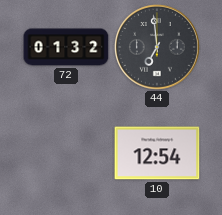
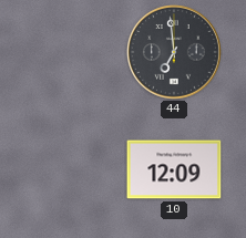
72: 01:32 -> none
10: 12:54 -> 12:09
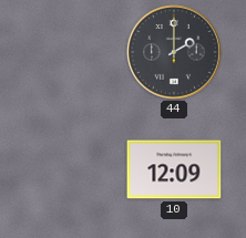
44: 6:59 -> 2:00
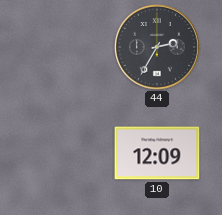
44: 2:00 -> 2:35
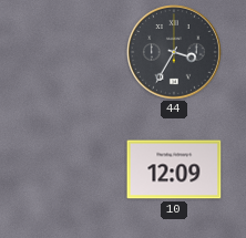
44: 2:35 -> 3:35
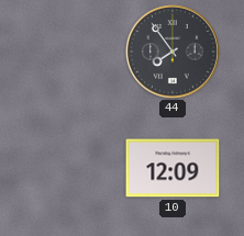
44: 3:35 -> 7:54
